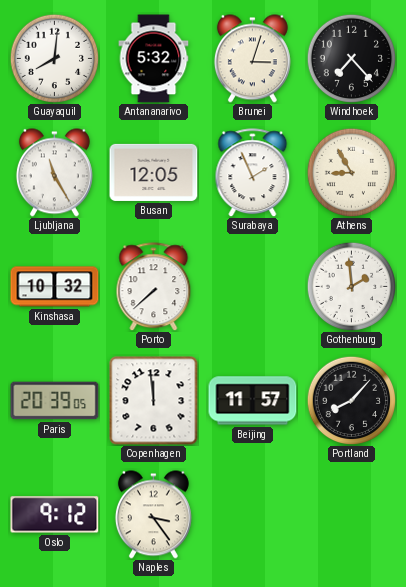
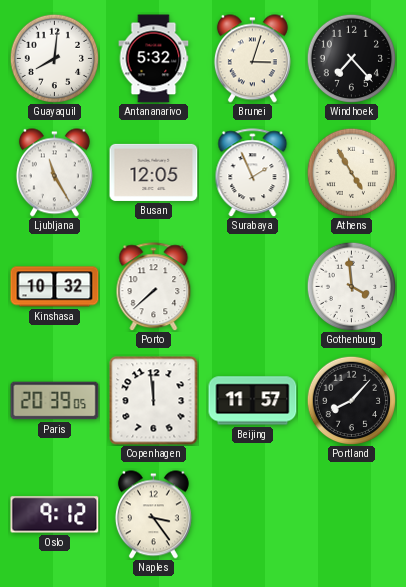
Athens: 8:55 -> 4:55
Gothenburg: 1:59 -> 3:59
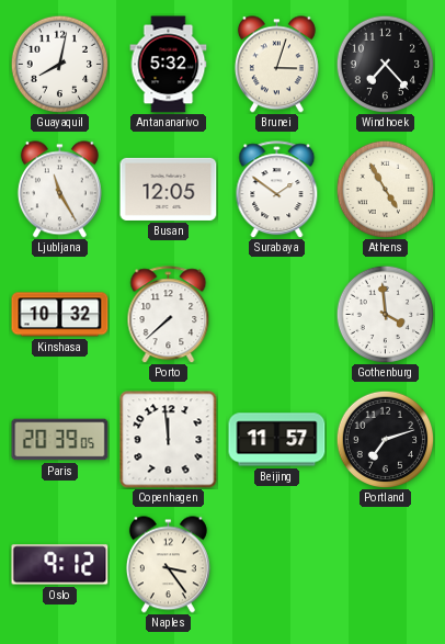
Guayaquil: 8:01 -> 8:02
Surabaya: 1:56 -> 1:51
Portland: 8:07 -> 7:12
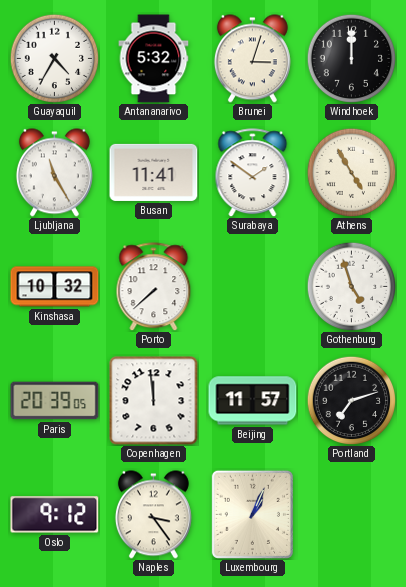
Guayaquil: 8:02 -> 4:35
Windhoek: 7:23 -> 12:00
Busan: 12:05 -> 11:41
Gothenburg: 3:59 -> 4:57
Luxembourg: none -> 1:04
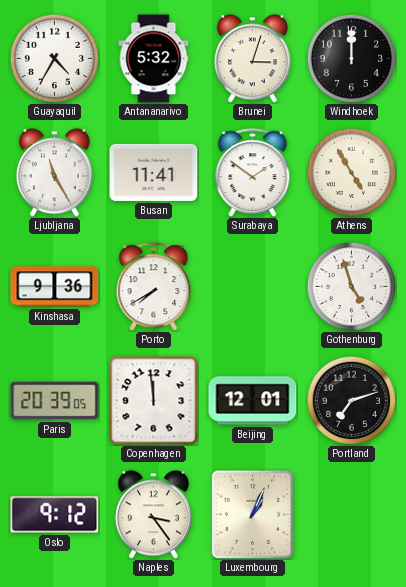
Kinshasa: 10:32 -> 9:36
Porto: 7:38 -> 7:40
Beijing: 11:57 -> 12:01
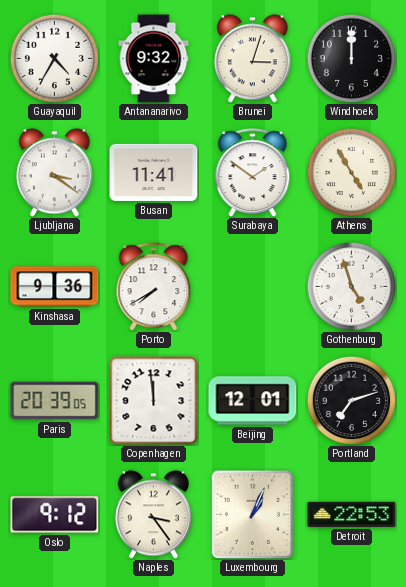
Antananarivo: 5:32 -> 9:32
Ljubljana: 11:25 -> 3:21
Detroit: none -> 22:53
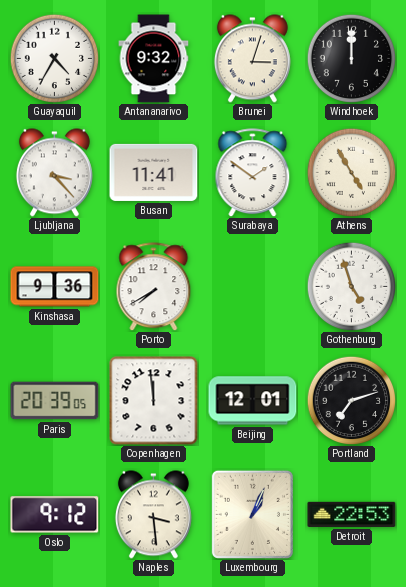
Ljubljana: 3:21 -> 3:23
Naples: 3:24 -> 3:29
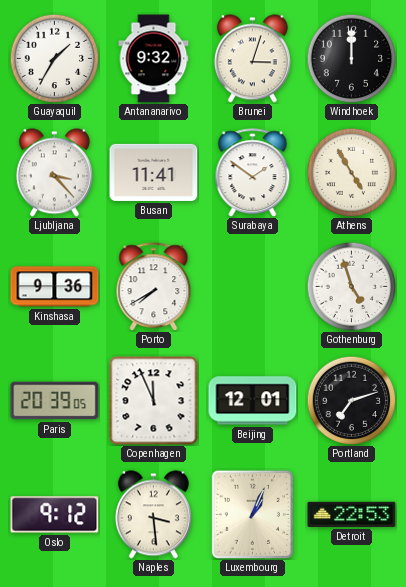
Guayaquil: 4:35 -> 1:35
Copenhagen: 11:59 -> 11:56
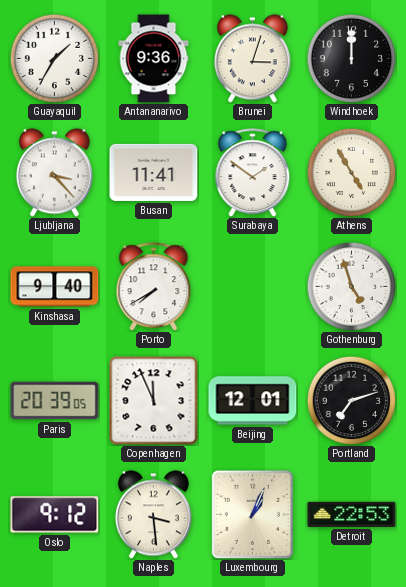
Antananarivo: 9:32 -> 9:36
Kinshasa: 9:36 -> 9:40
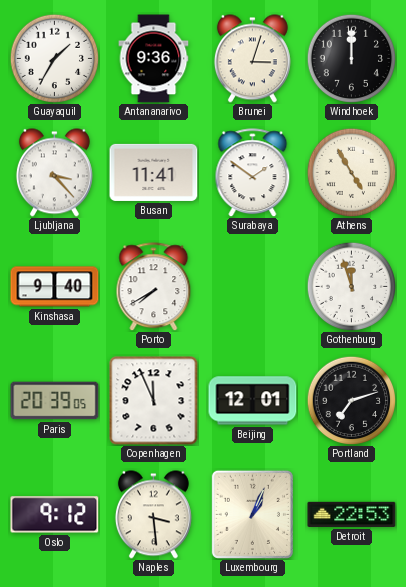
Gothenburg: 4:57 -> 11:57
